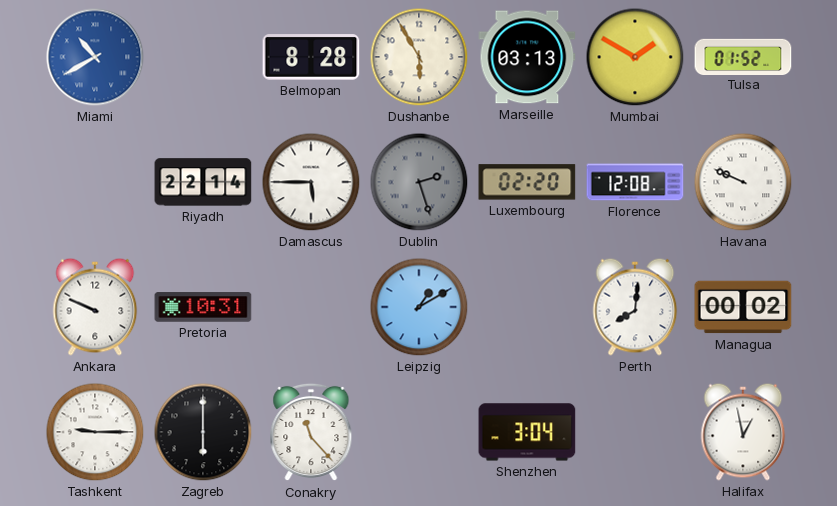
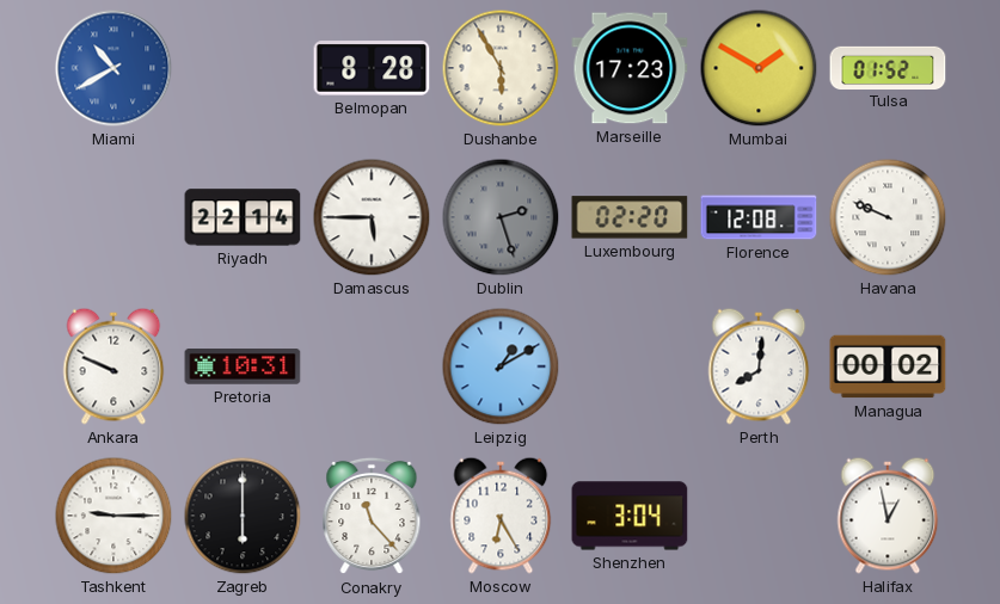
Marseille: 03:13 -> 17:23
Moscow: none -> 6:25
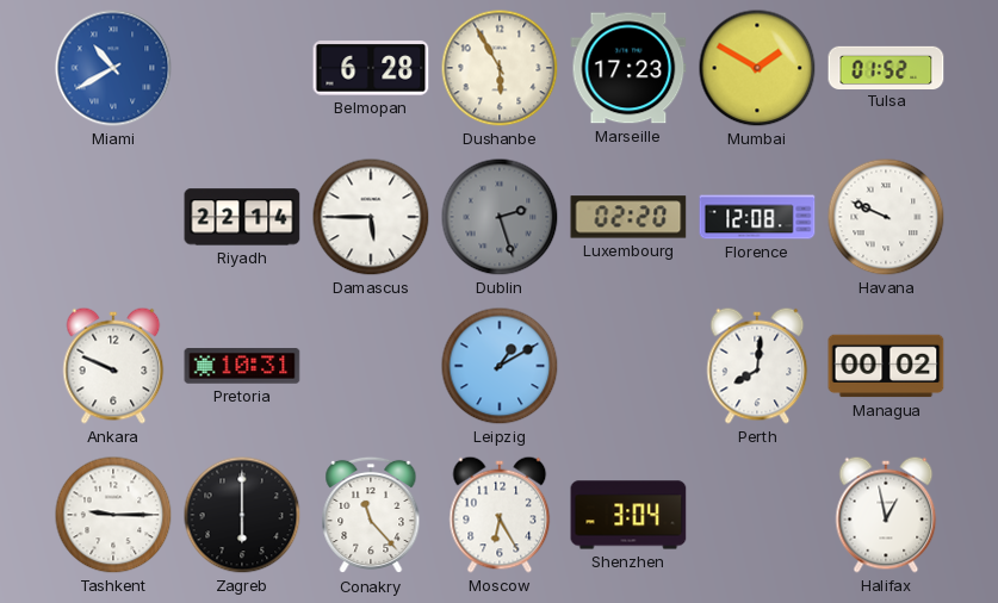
Belmopan: 8:28 -> 6:28
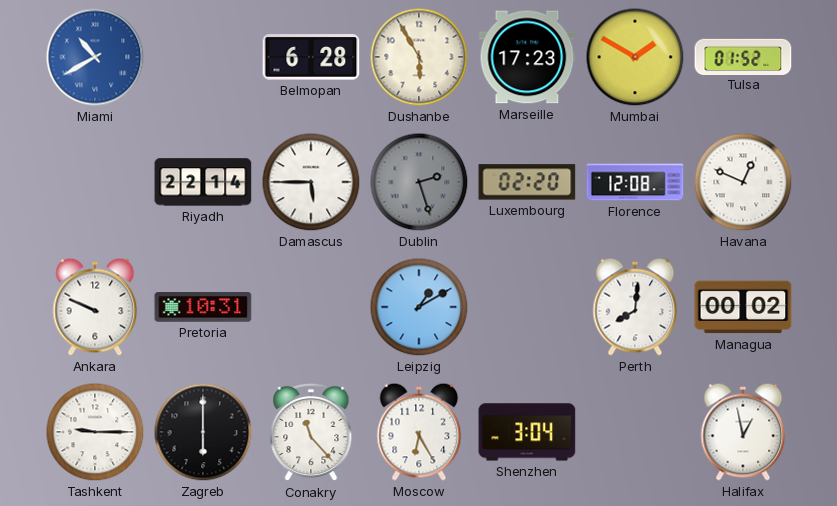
Havana: 9:49 -> 12:49
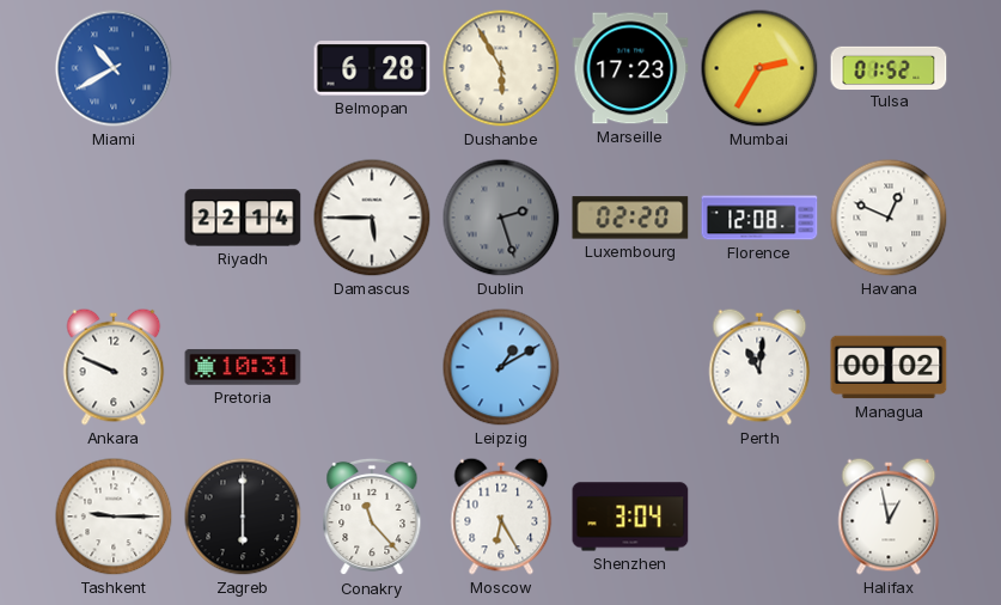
Mumbai: 1:50 -> 2:35
Perth: 8:01 -> 11:01
